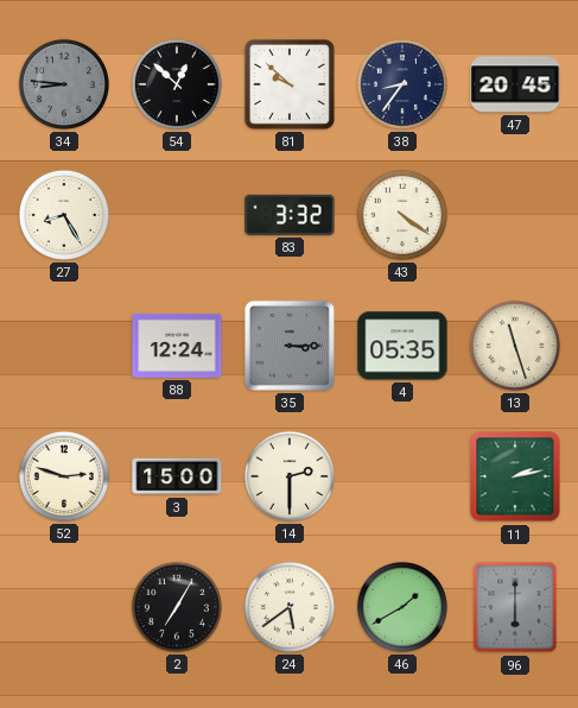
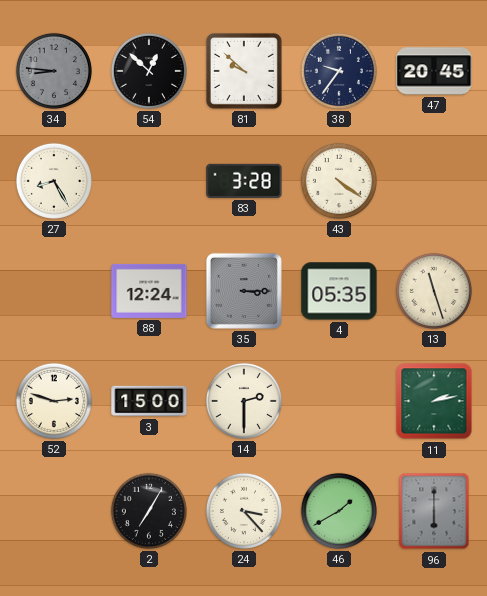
38: 8:36 -> 9:36
83: 3:32 -> 3:28
24: 5:39 -> 3:23
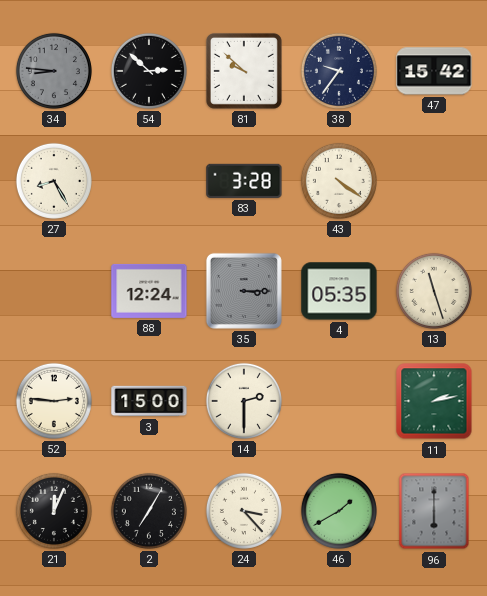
54: 12:52 -> 2:52
47: 20:45 -> 15:42
52: 2:48 -> 2:46
21: none -> 12:04
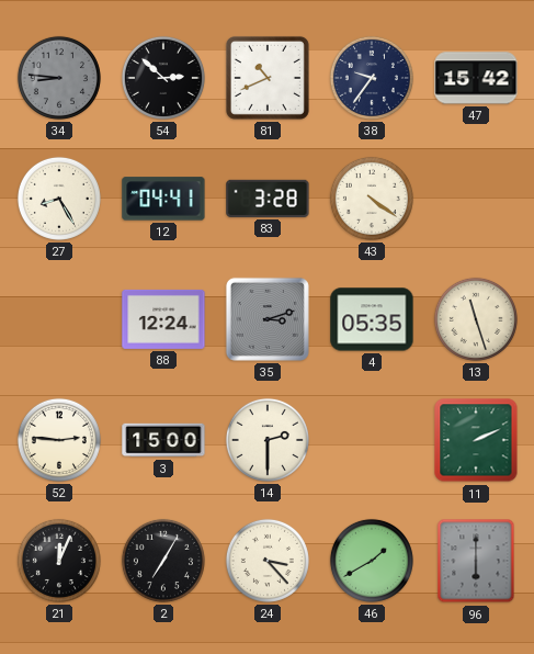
81: 9:52 -> 10:41
12: none -> 04:41
35: 3:15 -> 3:12
11: 2:13 -> 2:11
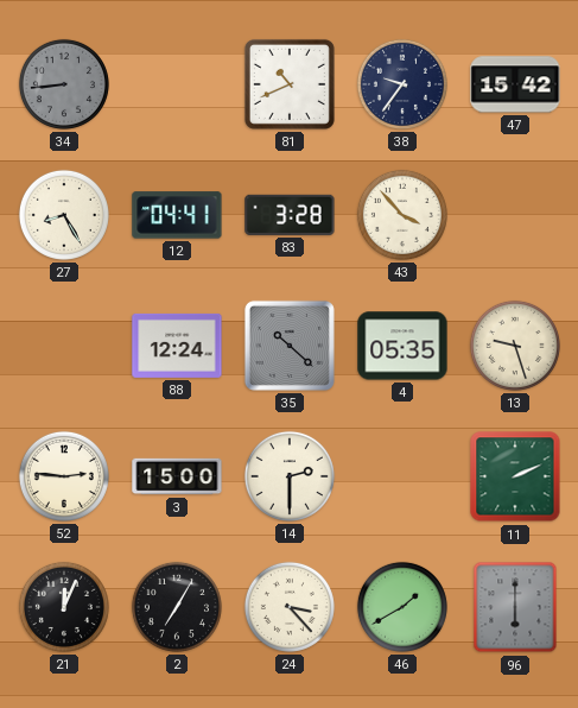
34: 8:46 -> 8:44
54: 2:52 -> none
43: 4:21 -> 3:53
35: 3:12 -> 10:22
13: 11:27 -> 9:27
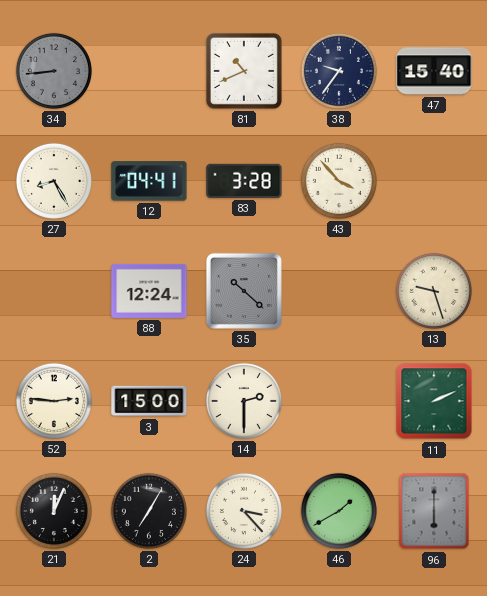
47: 15:42 -> 15:40
4: 05:35 -> none
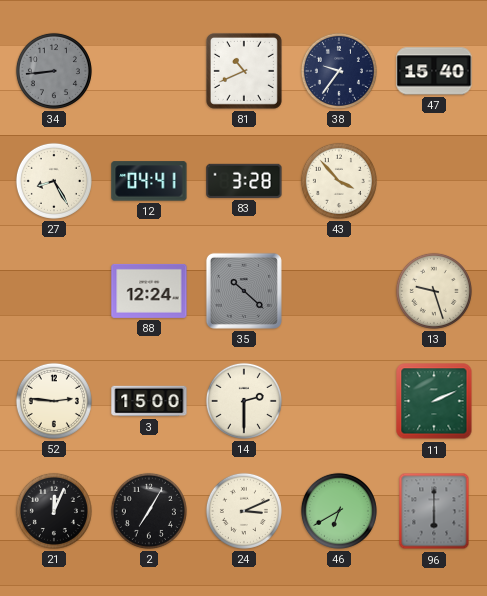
24: 3:23 -> 3:11
46: 1:40 -> 6:40
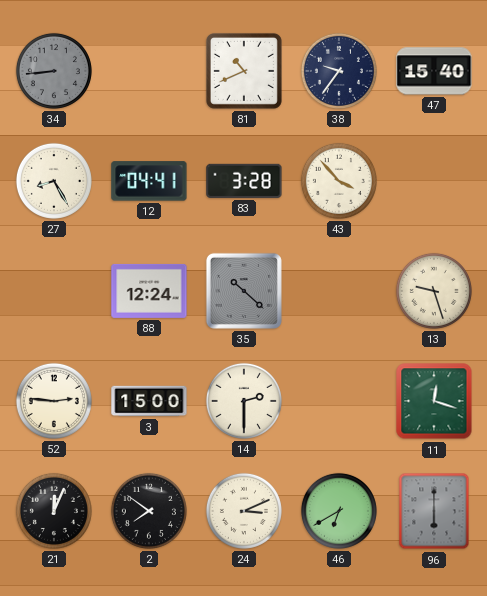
11: 2:11 -> 12:18
2: 7:05 -> 7:51
